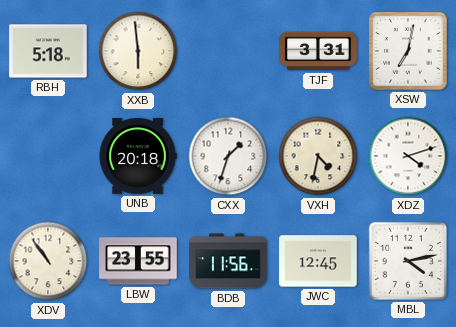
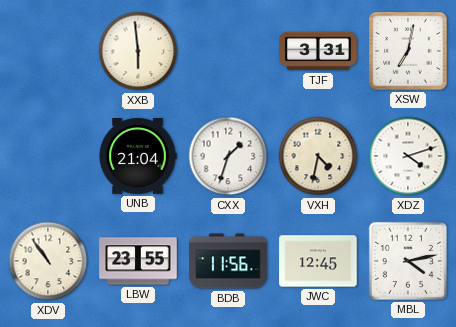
RBH: 5:18 -> none
UNB: 20:18 -> 21:04
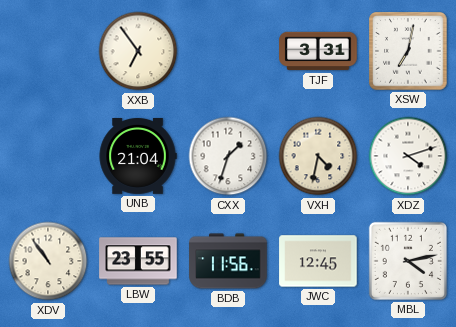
XXB: 5:59 -> 6:54
